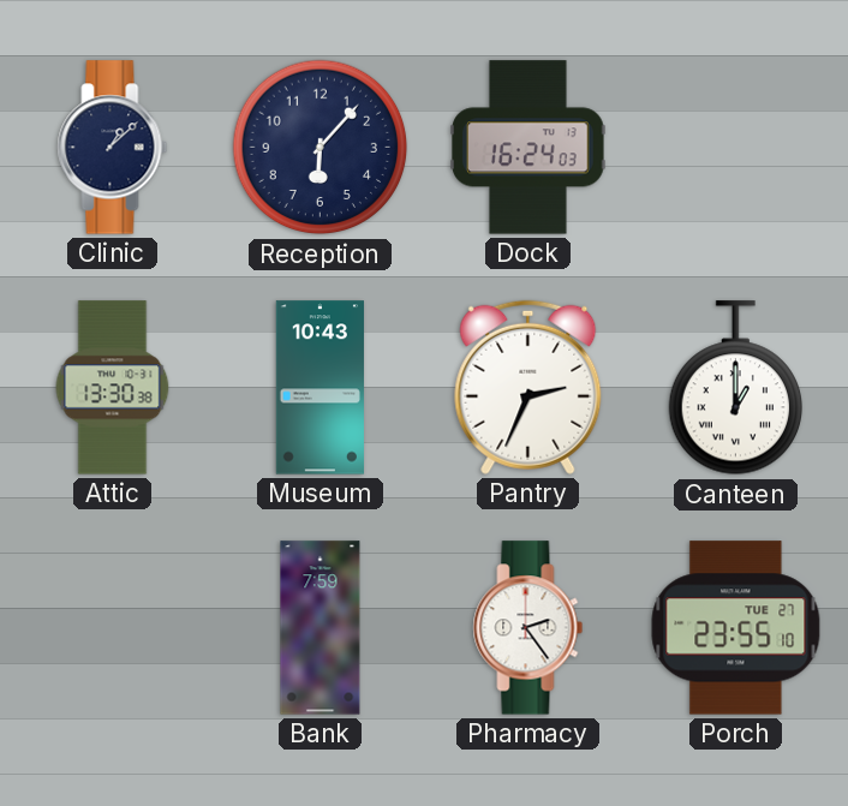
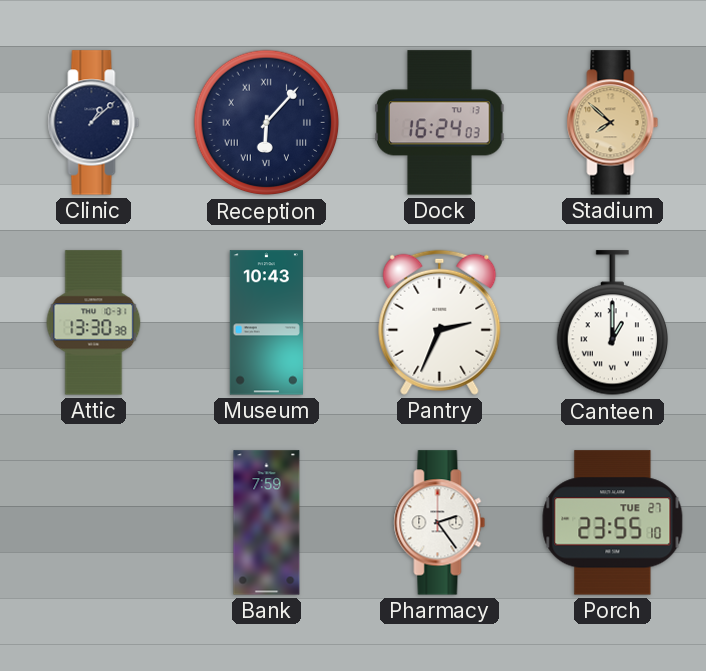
Reception numerals: Arabic -> Roman
Stadium: none -> 7:52
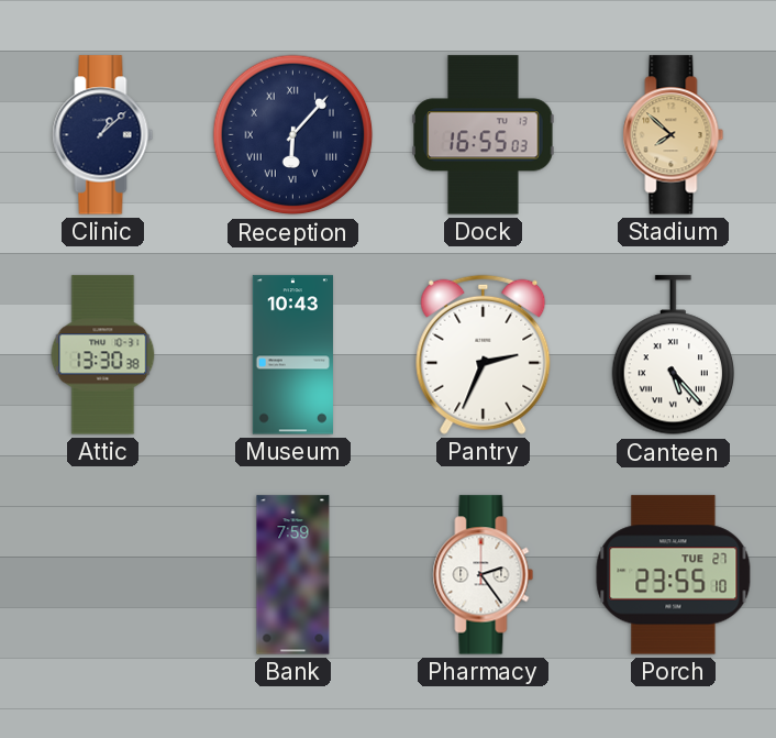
Dock: 16:24 -> 16:55
Canteen: 1:00 -> 5:23
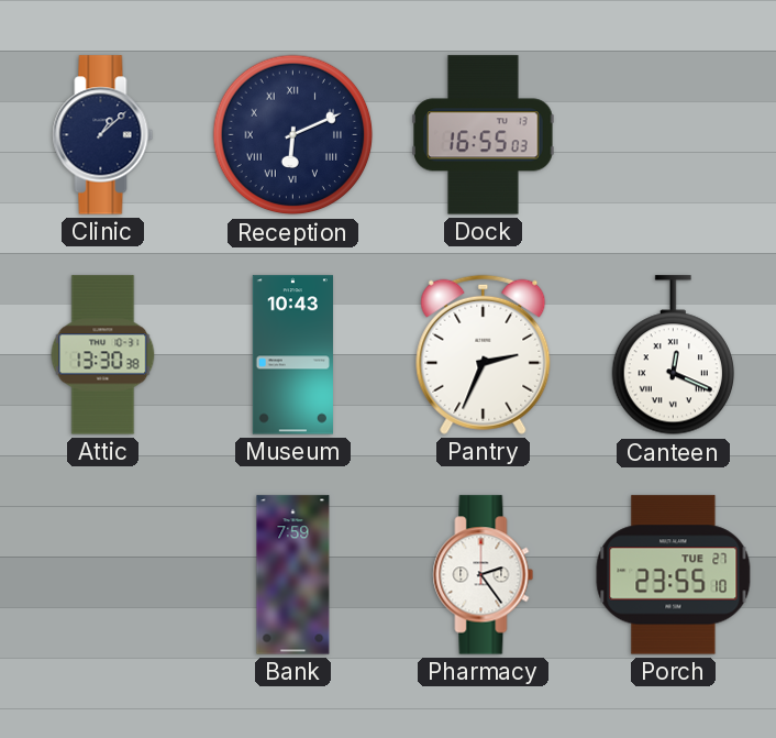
Reception: 6:07 -> 6:11
Stadium: 7:52 -> none
Canteen: 5:23 -> 12:19
